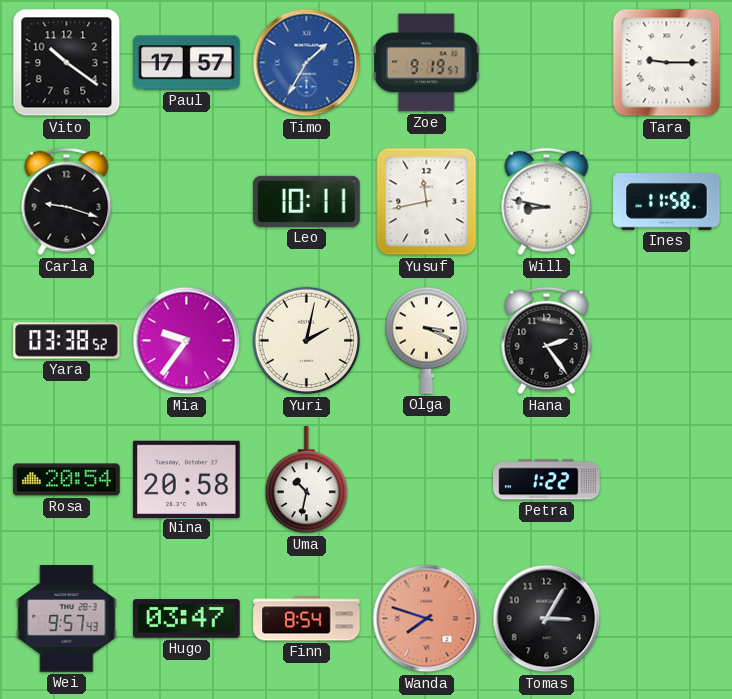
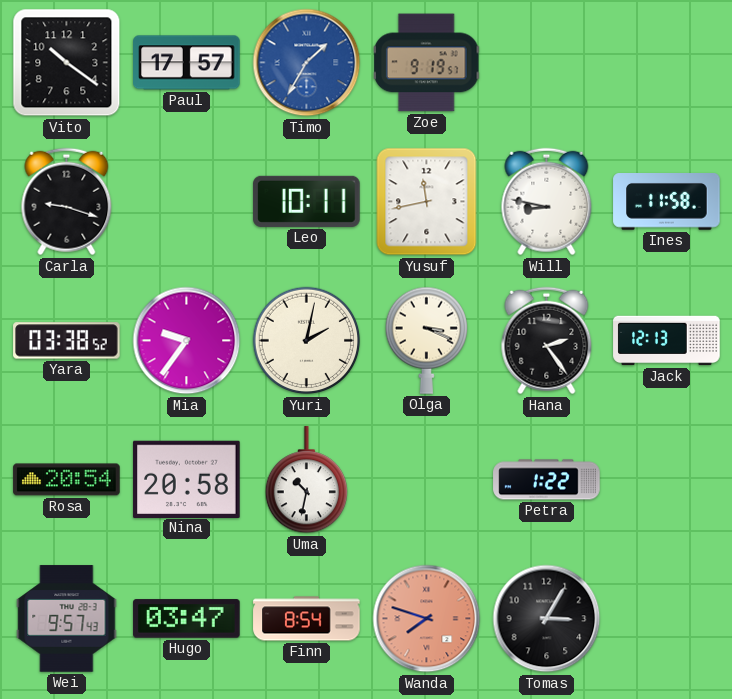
Tara: 9:15 -> none
Jack: none -> 12:13
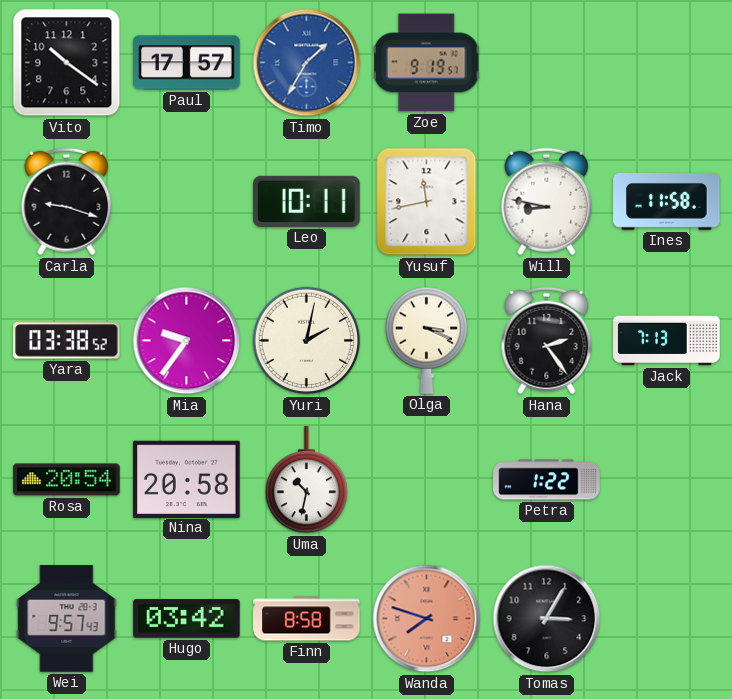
Jack: 12:13 -> 7:13
Hugo: 03:47 -> 03:42
Finn: 8:54 -> 8:58
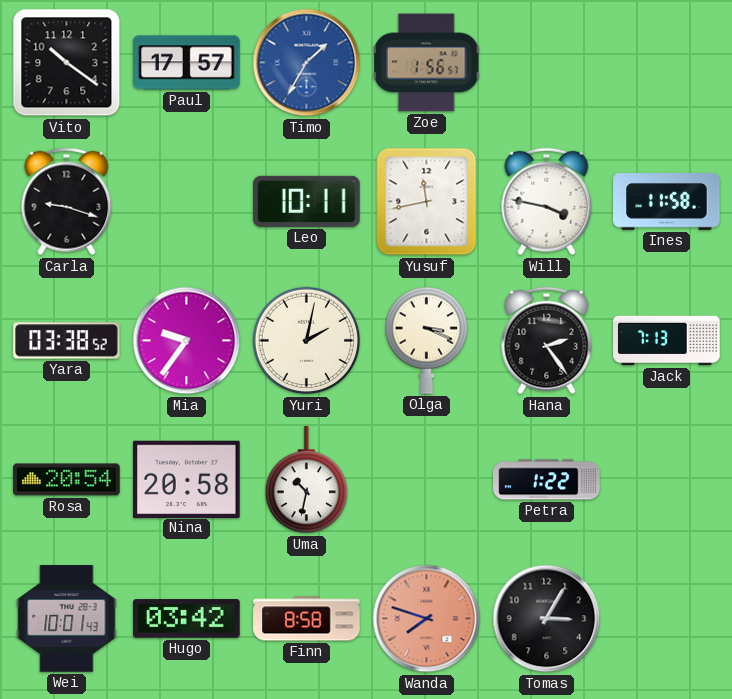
Zoe: 9:19 -> 1:56
Will: 8:47 -> 3:47
Wei: 9:57 -> 10:01
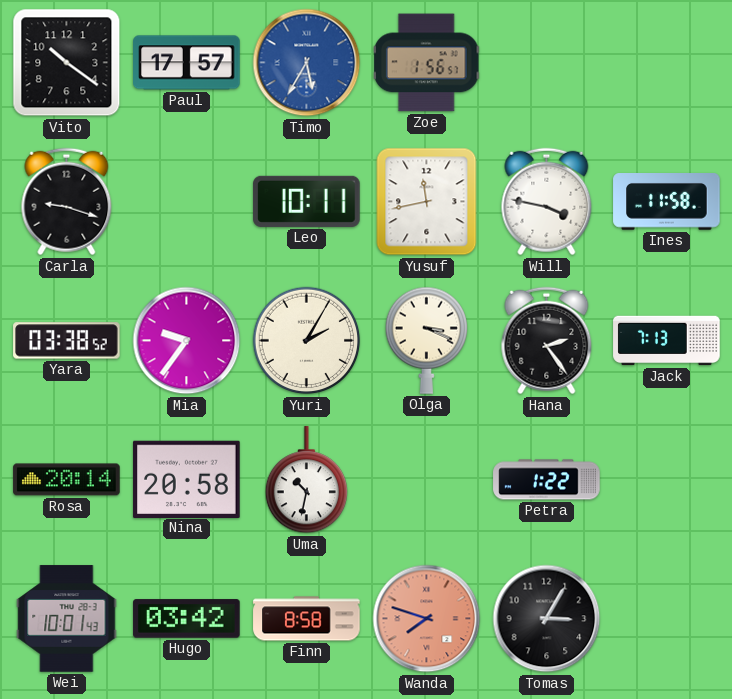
Timo: 1:35 -> 5:35
Yuri: 2:02 -> 2:05
Rosa: 20:54 -> 20:14
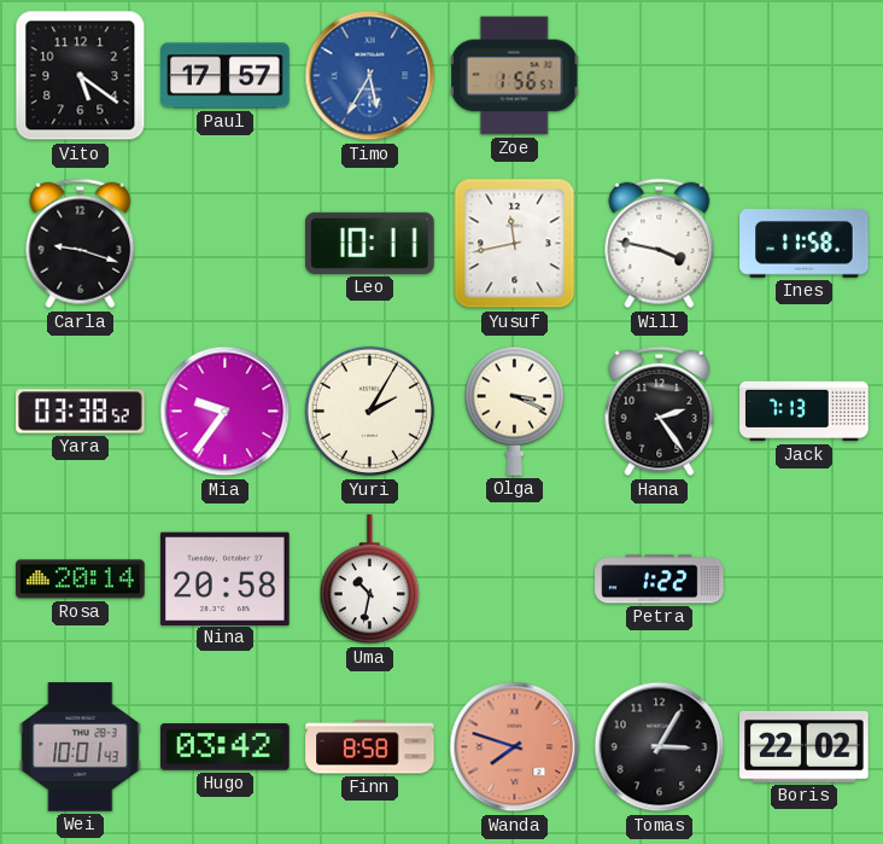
Vito: 10:21 -> 5:21
Boris: none -> 22:02
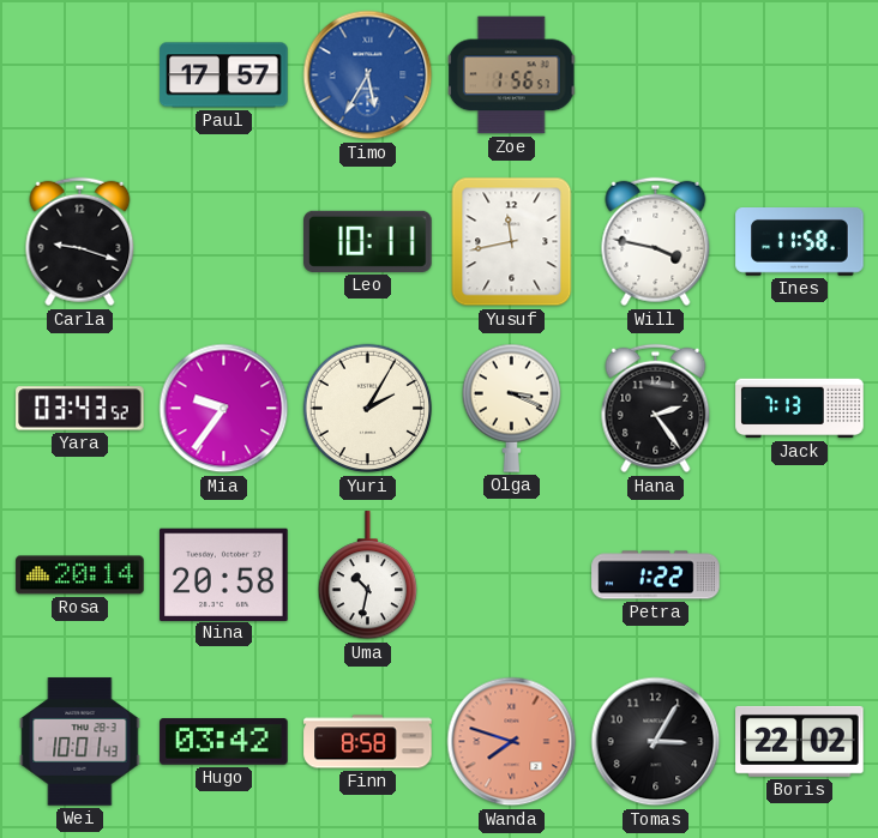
Vito: 5:21 -> none
Yara: 03:38 -> 03:43
